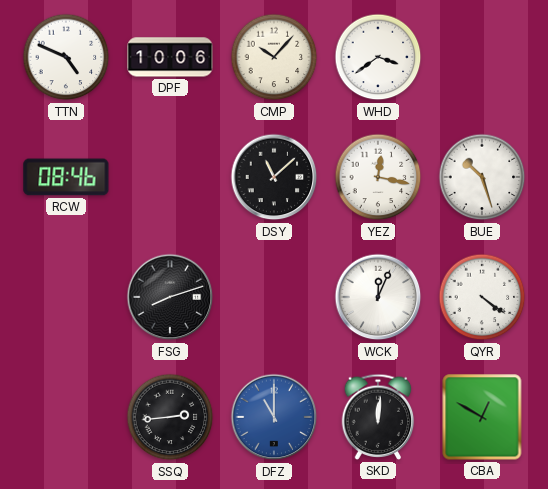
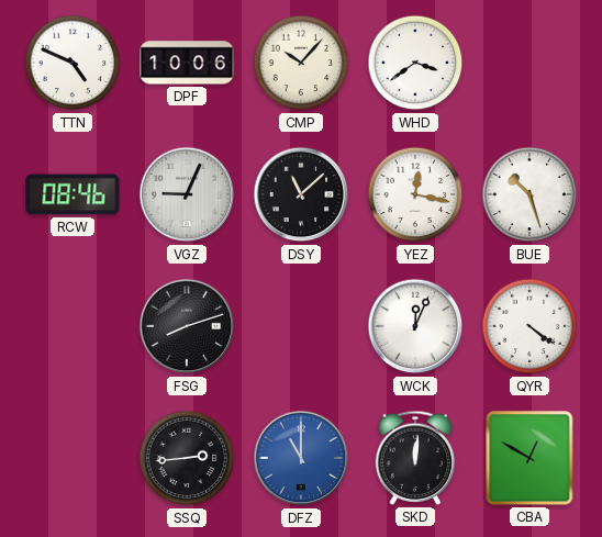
VGZ: none -> 9:04
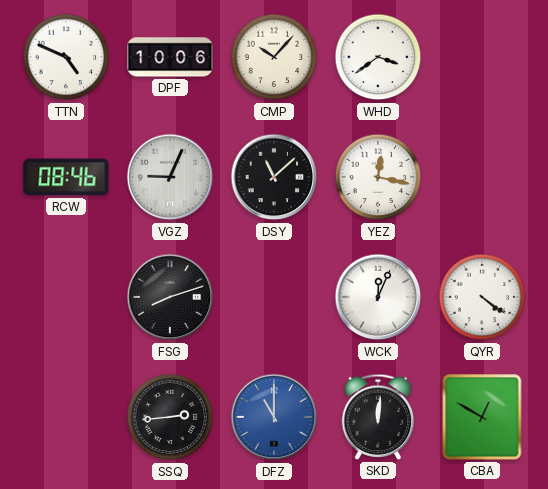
BUE: 10:27 -> none
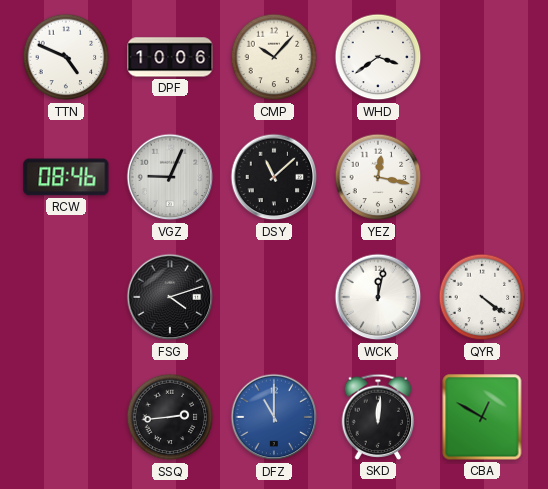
FSG: 8:12 -> 4:12
WCK: 12:04 -> 12:02
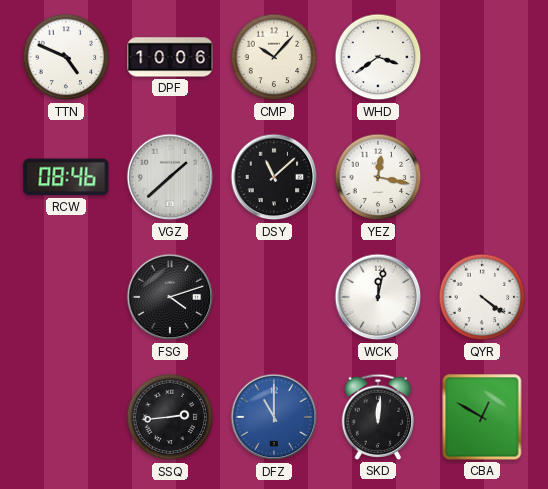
VGZ: 9:04 -> 1:38
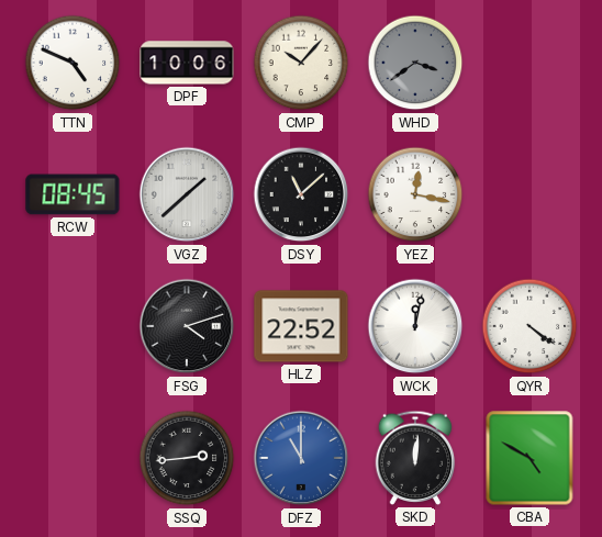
WHD dial: white -> grey
RCW: 08:46 -> 08:45
HLZ: none -> 22:52
CBA: 12:50 -> 4:50
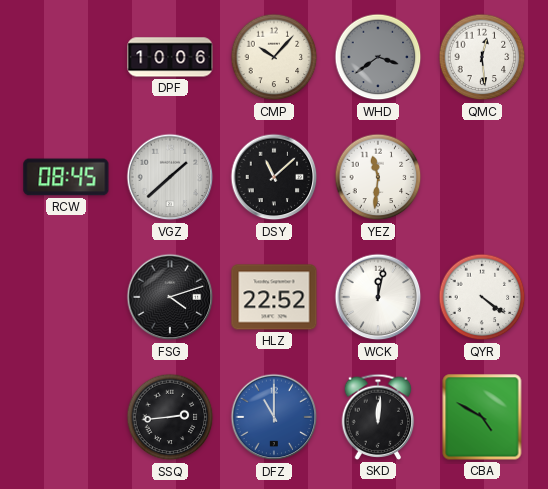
TTN: 4:49 -> none
QMC: none -> 12:29
YEZ: 12:17 -> 11:31
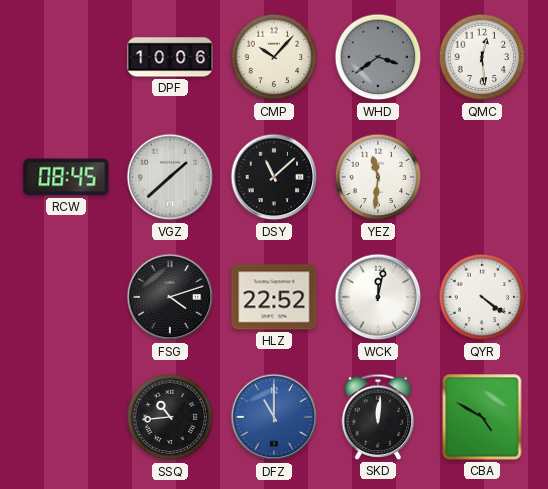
SSQ: 2:44 -> 10:44
